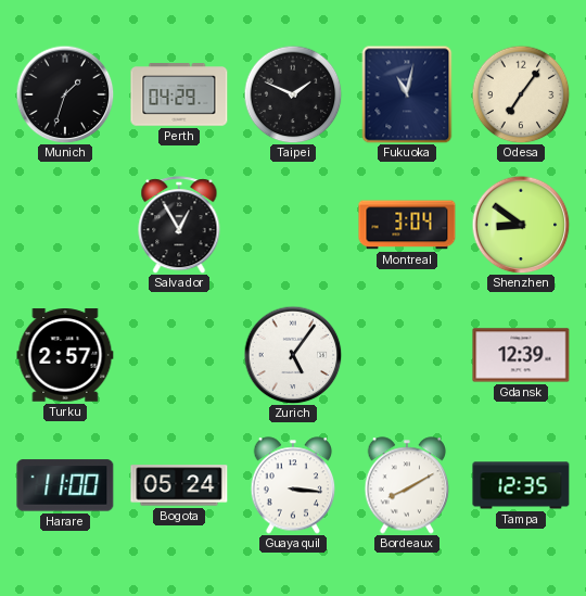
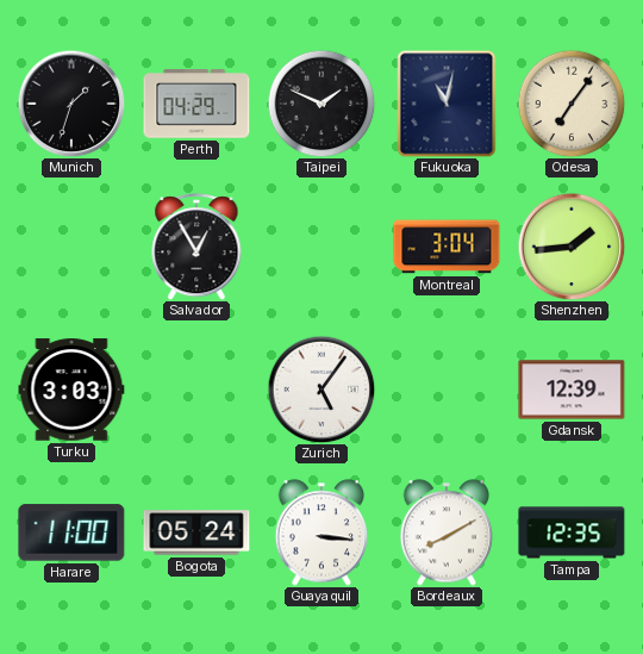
Shenzhen: 8:51 -> 1:44
Turku: 2:57 -> 3:03
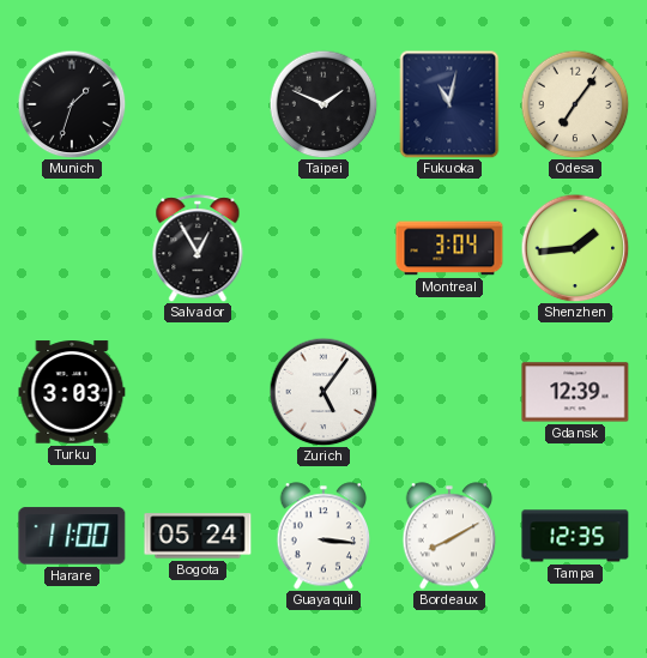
Perth: 04:29 -> none
